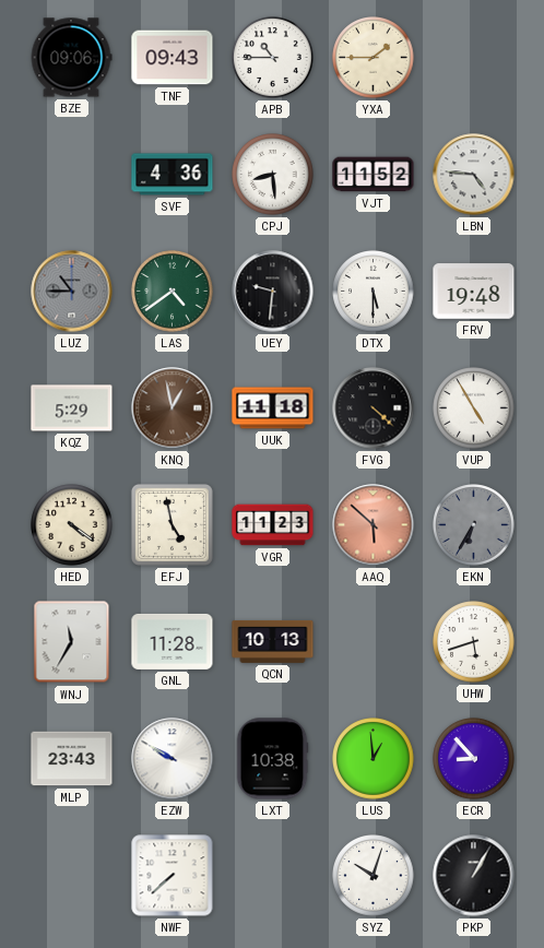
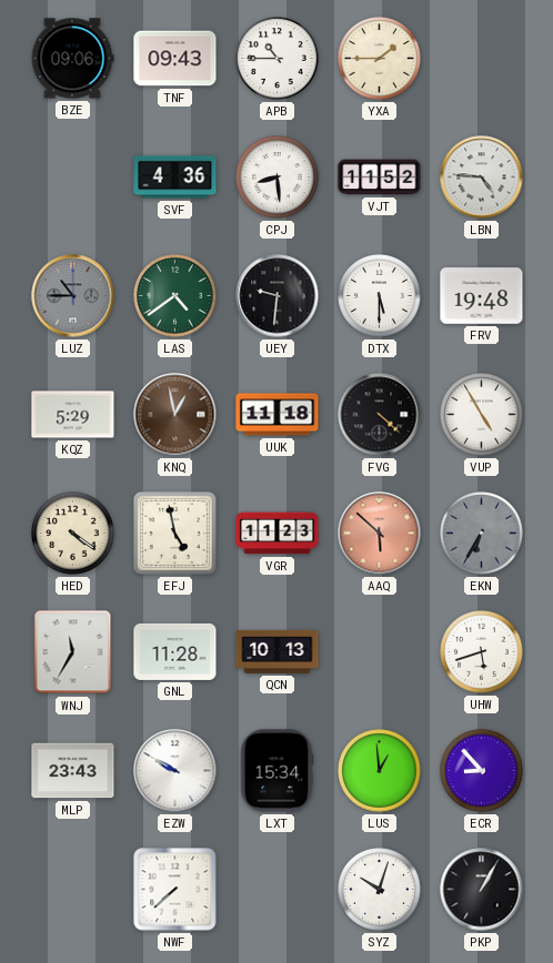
LXT: 10:38 -> 15:34
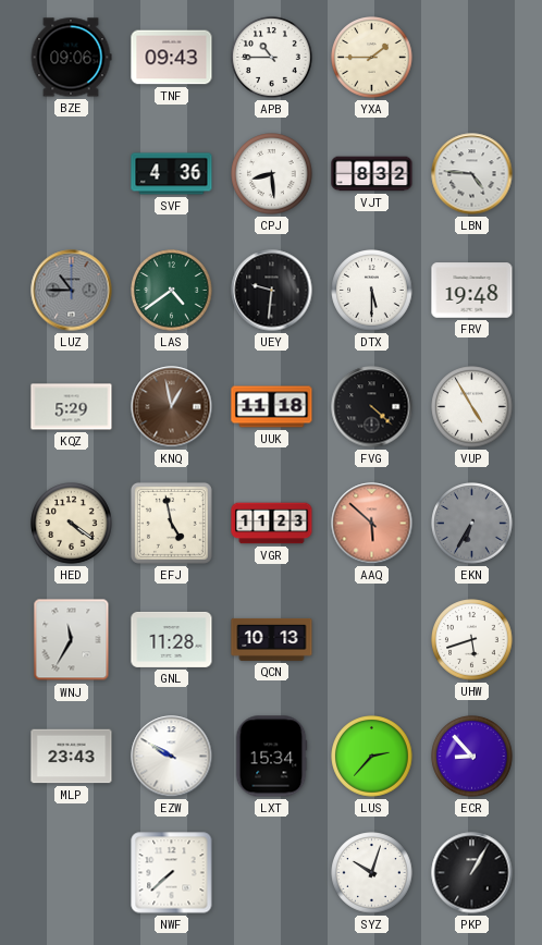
VJT: 11:52 -> 8:32
LUS: 12:59 -> 2:37
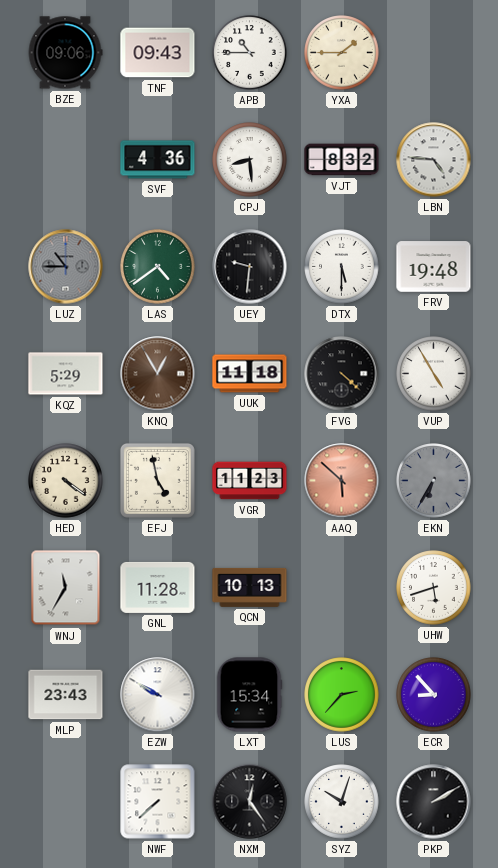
KNQ: 12:58 -> 12:55
NXM: none -> 12:24
PKP: 1:05 -> 2:10
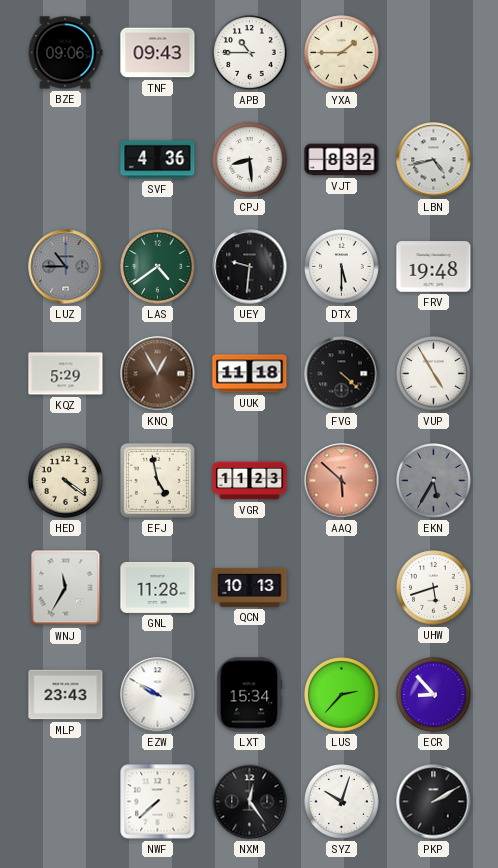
LBN: 4:46 -> 4:43
EKN: 6:35 -> 5:35
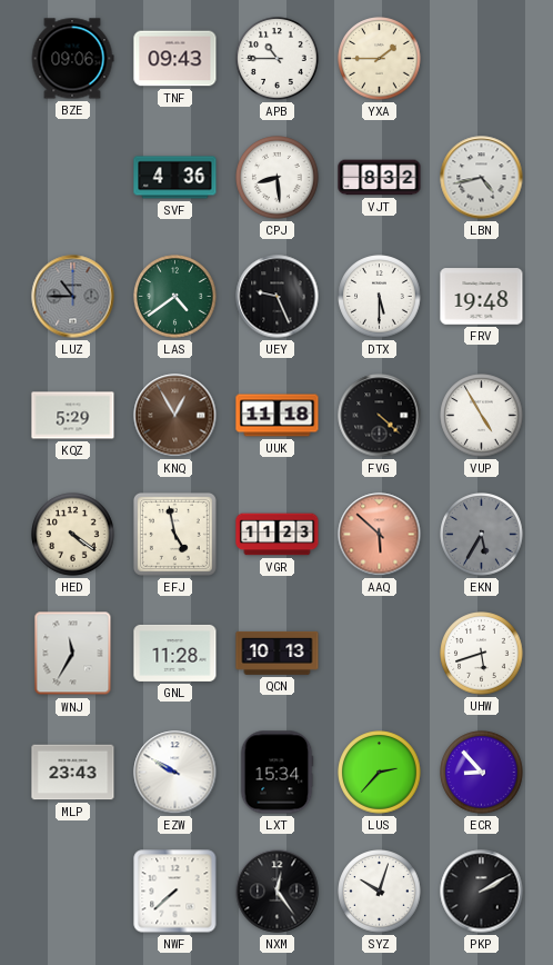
UEY: 9:31 -> 9:26
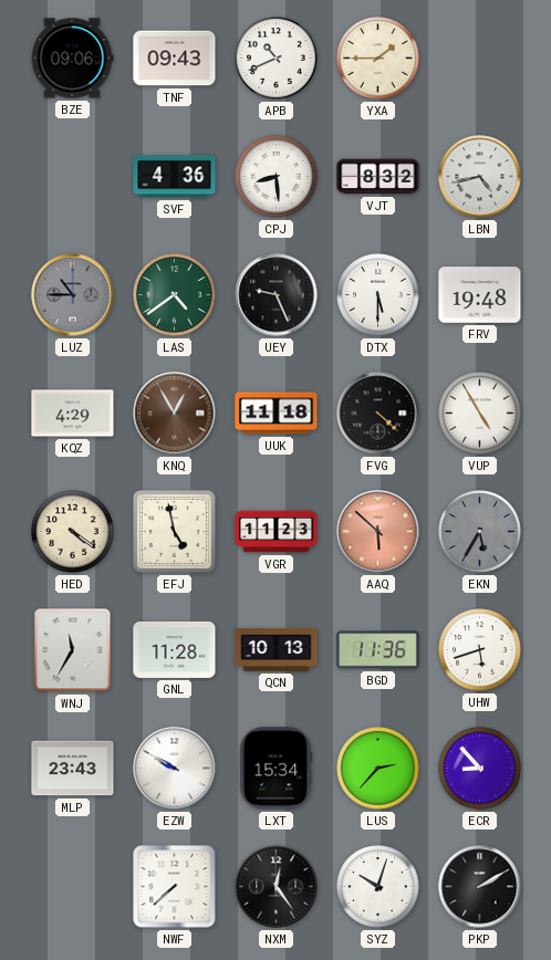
APB: 10:45 -> 10:41
KQZ: 5:29 -> 4:29
BGD: none -> 11:36
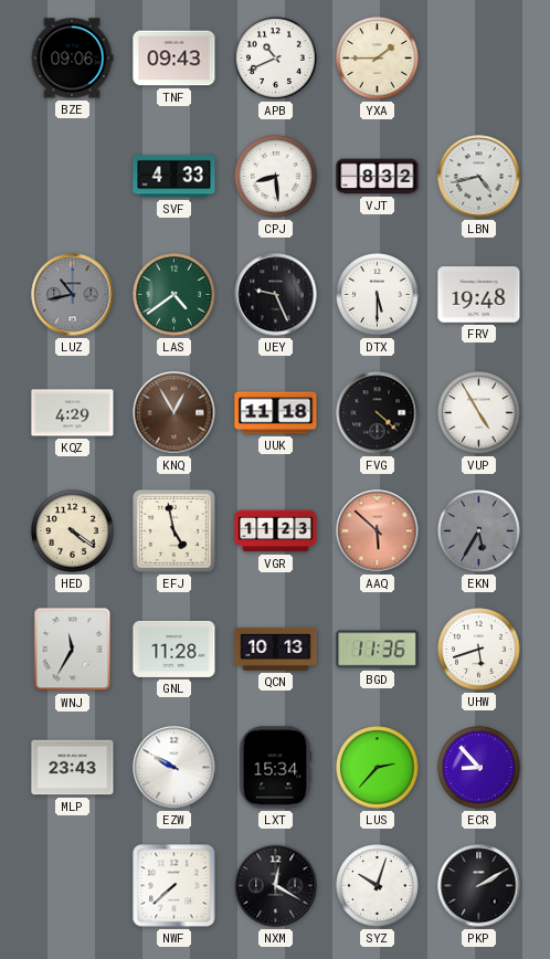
SVF: 4:36 -> 4:33
LUZ: 10:45 -> 10:43
NXM: 12:24 -> 12:20
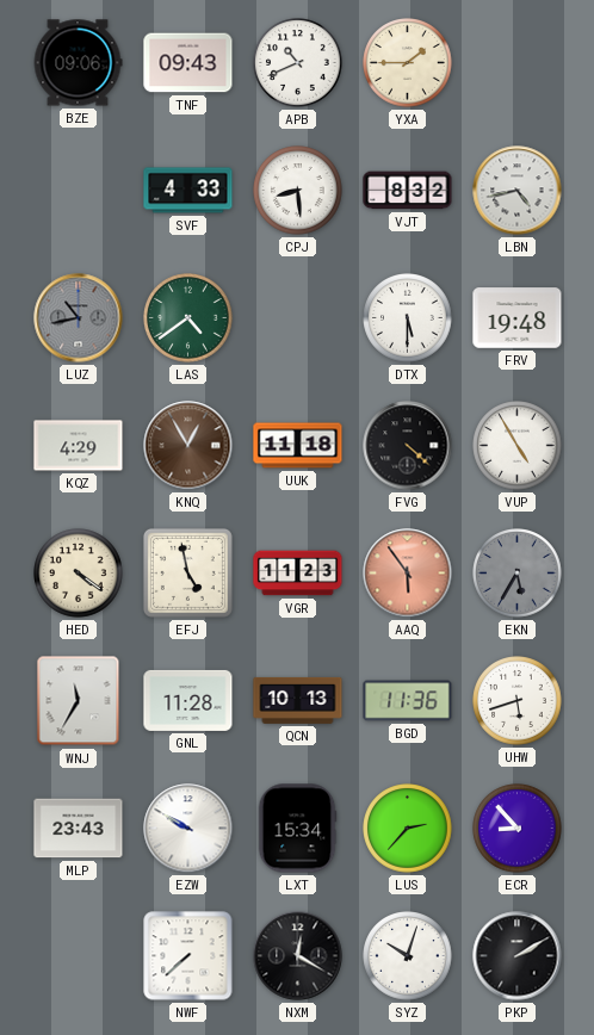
UEY: 9:26 -> none
AAQ: 5:52 -> 5:54
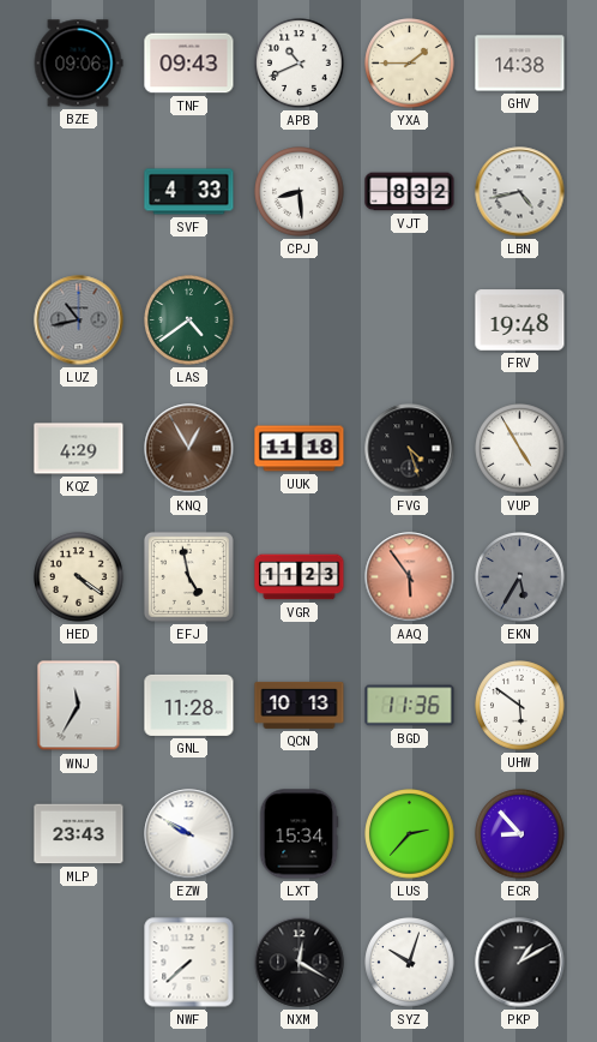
GHV: none -> 14:38
DTX: 5:30 -> none
FVG: 4:22 -> 4:27
UHW: 5:42 -> 5:51
PKP: 2:10 -> 1:10
